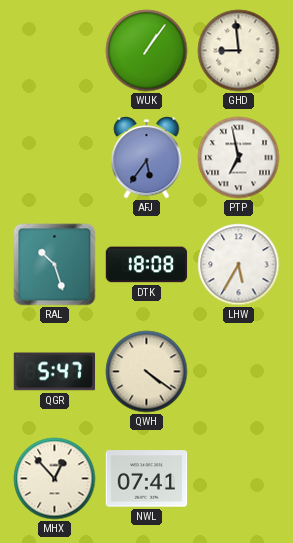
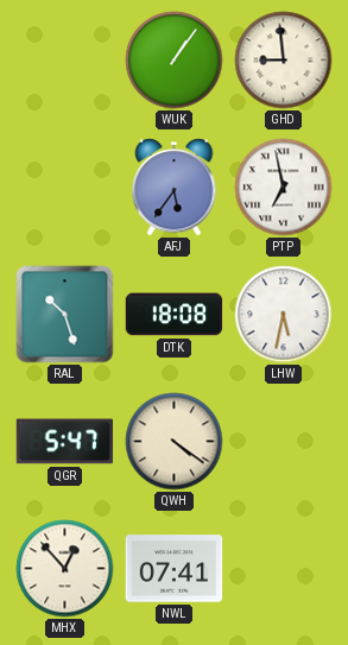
LHW: 5:35 -> 5:32
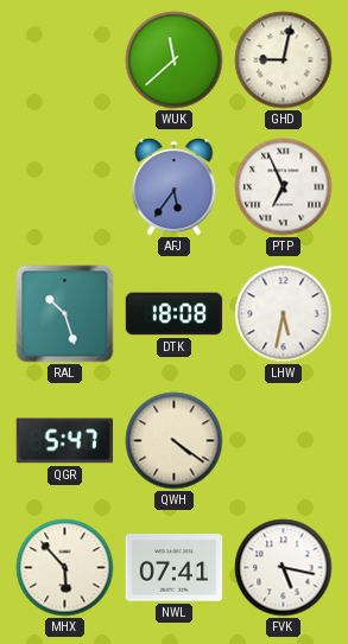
WUK: 1:06 -> 11:38
GHD: 8:59 -> 9:02
PTP: 6:58 -> 6:56
MHX: 12:53 -> 5:53
FVK: none -> 5:17
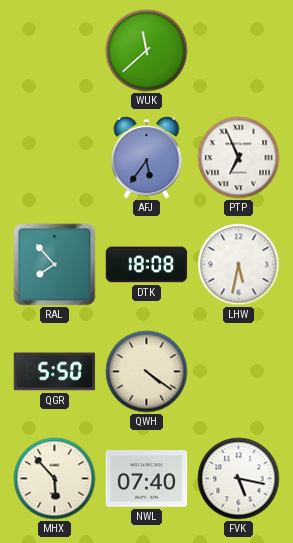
GHD: 9:02 -> none
RAL: 10:27 -> 7:53
QGR: 5:47 -> 5:50
NWL: 07:41 -> 07:40
